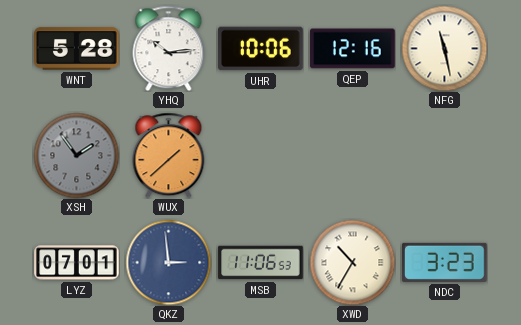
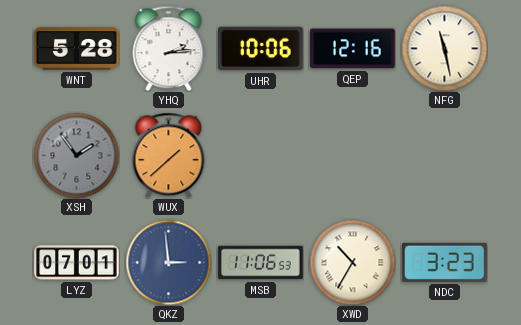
YHQ: 10:14 -> 2:14
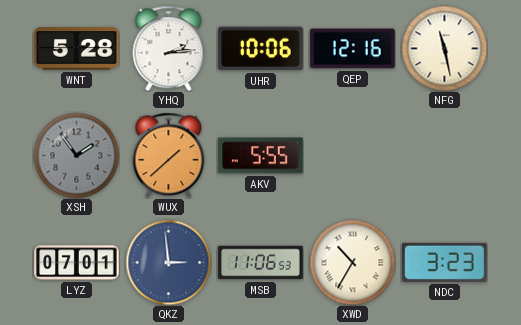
AKV: none -> 5:55
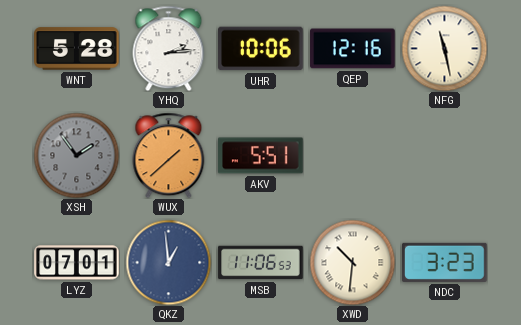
AKV: 5:55 -> 5:51
QKZ: 2:59 -> 12:59
XWD: 10:35 -> 10:31
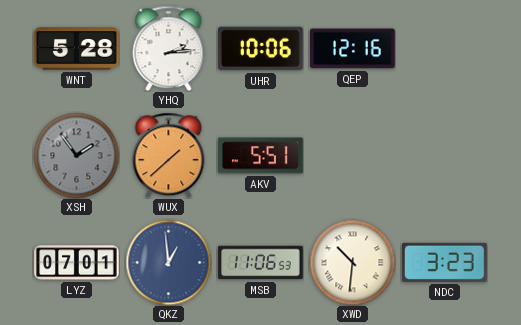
NFG: 11:28 -> none
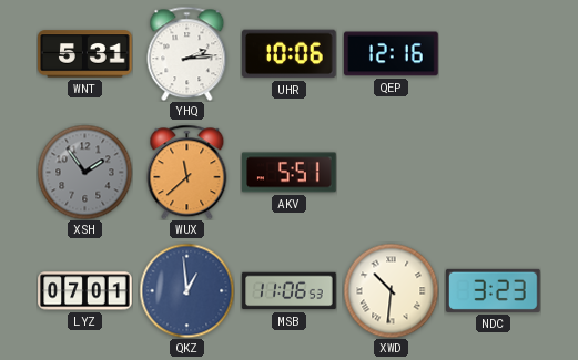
WNT: 5:28 -> 5:31
WUX: 1:38 -> 11:38
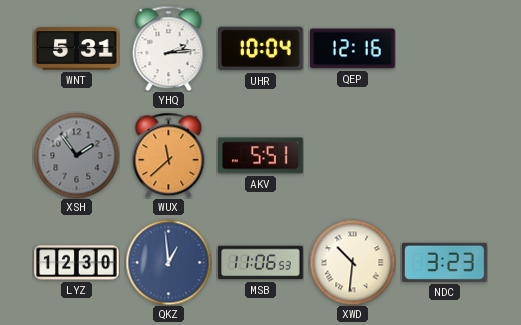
UHR: 10:06 -> 10:04
LYZ: 07:01 -> 12:30
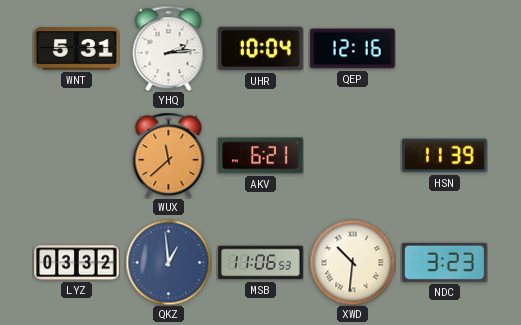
XSH: 1:54 -> none
AKV: 5:51 -> 6:21
HSN: none -> 11:39
LYZ: 12:30 -> 03:32
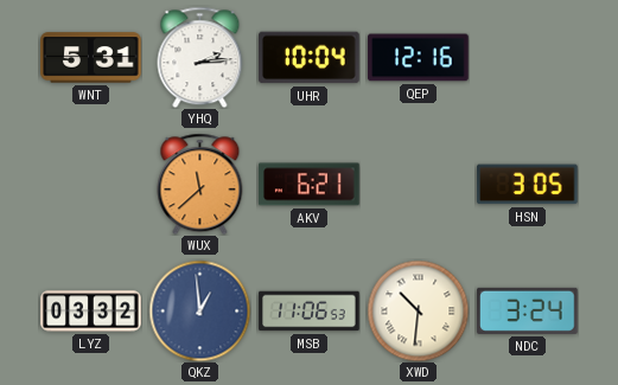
HSN: 11:39 -> 3:05
NDC: 3:23 -> 3:24
